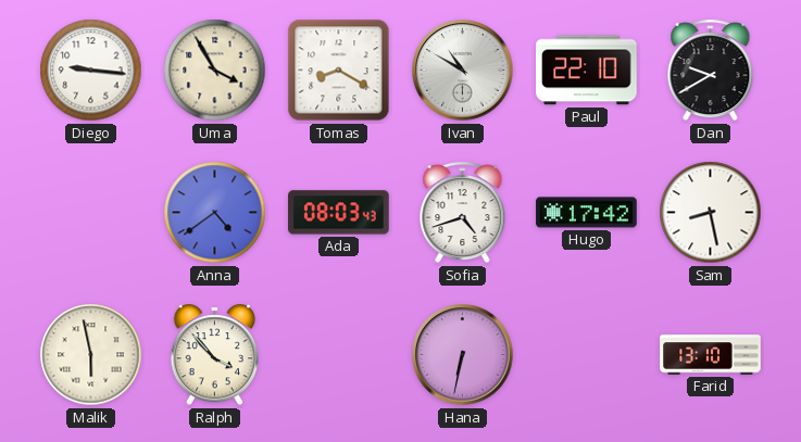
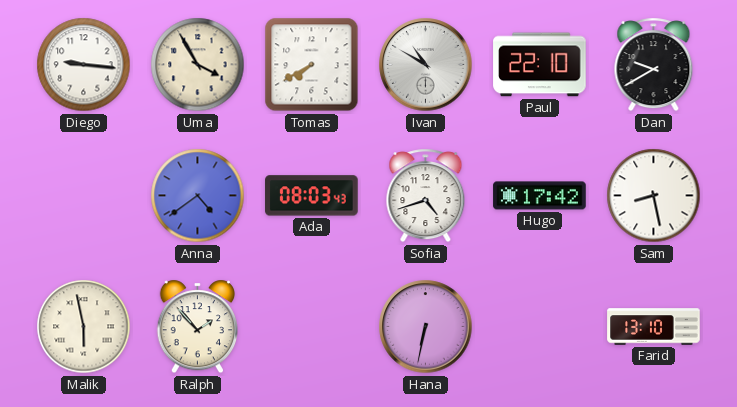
Tomas: 8:20 -> 7:40
Ralph: 3:53 -> 1:53
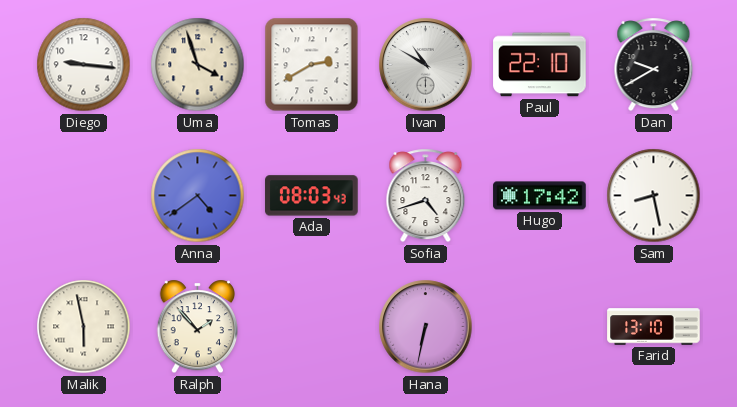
Uma: 3:55 -> 3:57
Tomas: 7:40 -> 2:40
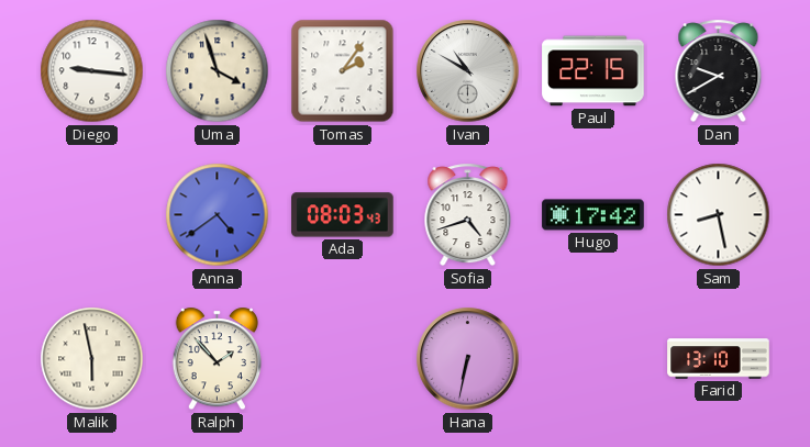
Tomas: 2:40 -> 2:06
Paul: 22:10 -> 22:15
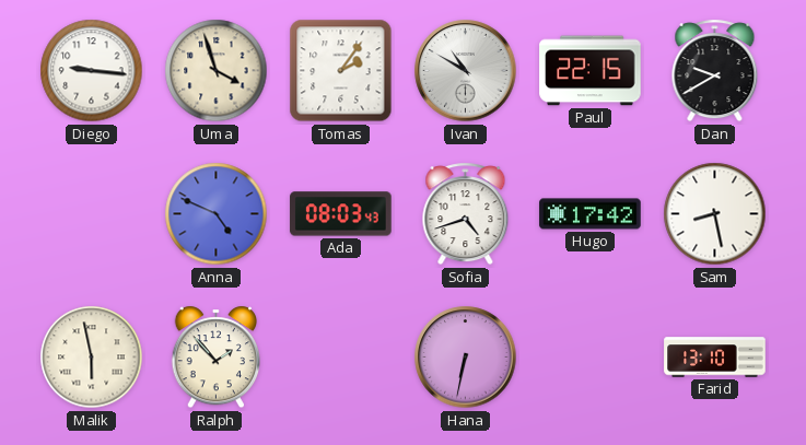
Anna: 4:39 -> 4:49
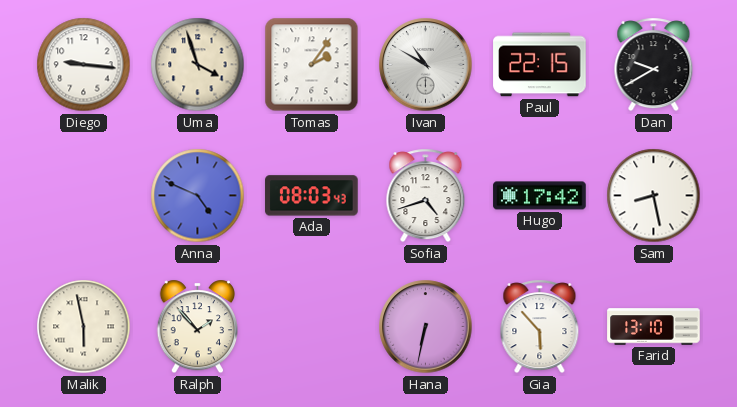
Gia: none -> 5:53
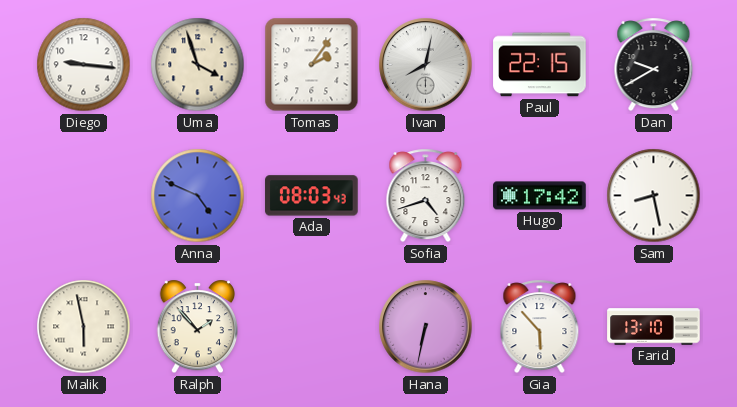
Ivan: 10:50 -> 8:02
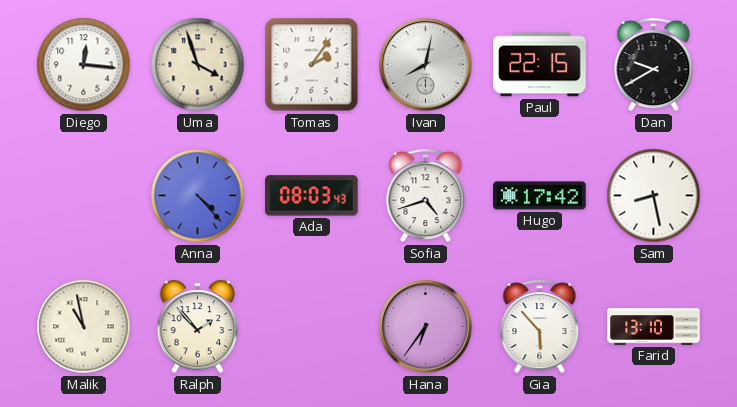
Diego: 9:16 -> 12:16
Anna: 4:49 -> 4:23
Malik: 5:58 -> 10:58
Hana: 6:32 -> 6:36
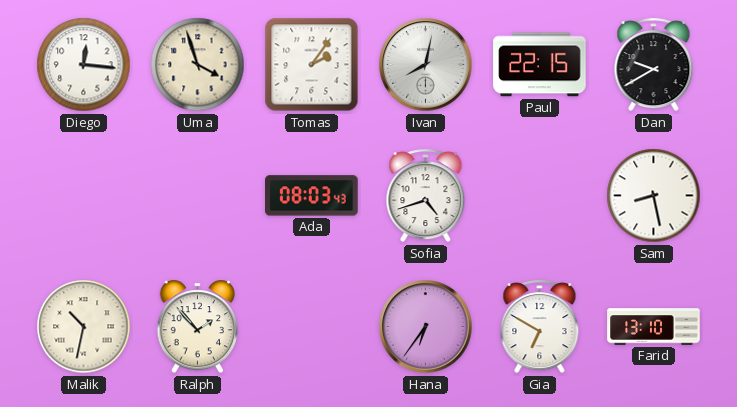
Anna: 4:23 -> none
Hugo: 17:42 -> none
Malik: 10:58 -> 10:32
Gia: 5:53 -> 6:50
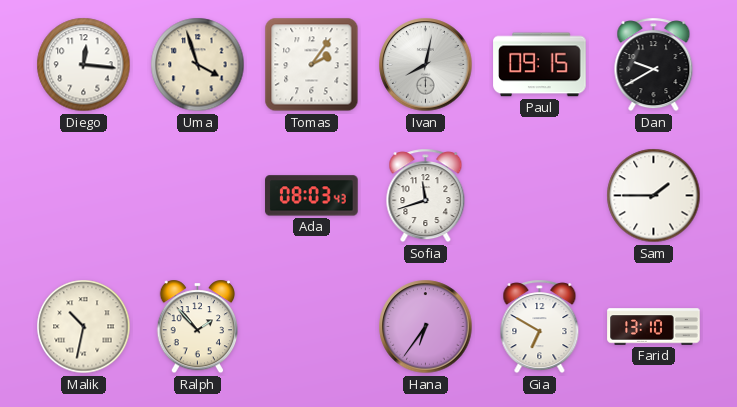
Paul: 22:15 -> 09:15
Sofia: 4:42 -> 11:42
Sam: 8:28 -> 1:45
